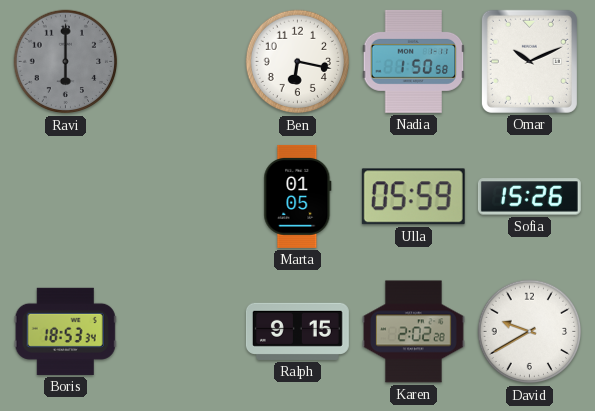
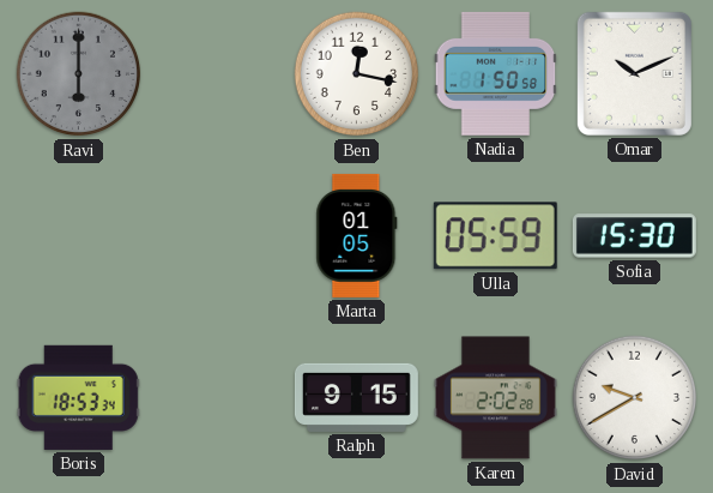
Ben: 6:17 -> 12:17
Sofia: 15:26 -> 15:30
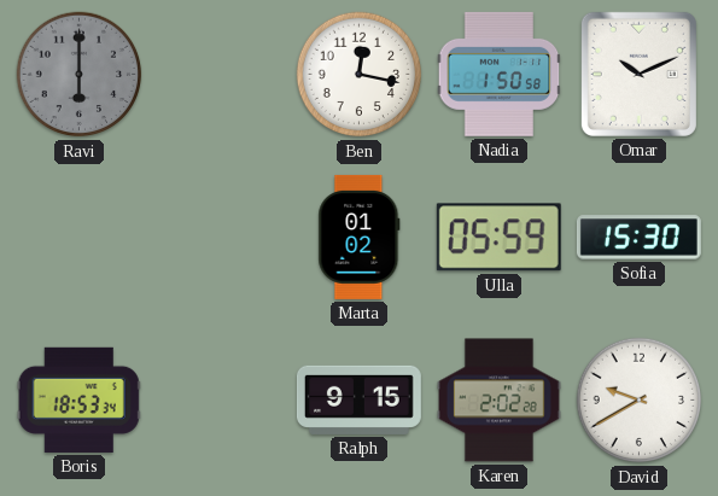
Marta: 01:05 -> 01:02
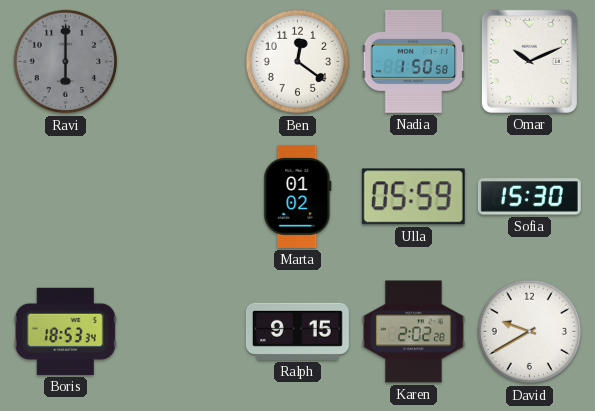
Ben: 12:17 -> 12:21
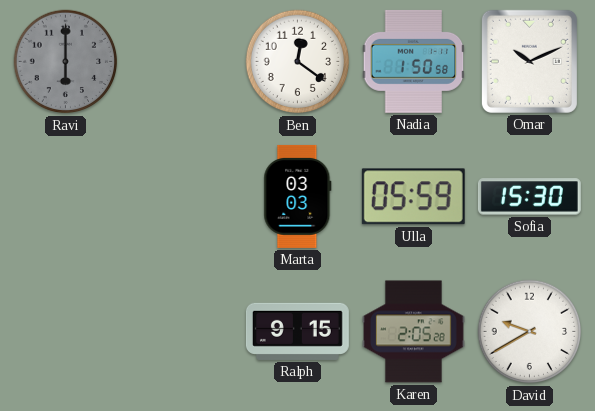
Marta: 01:02 -> 03:03
Boris: 18:53 -> none
Karen: 2:02 -> 2:05
